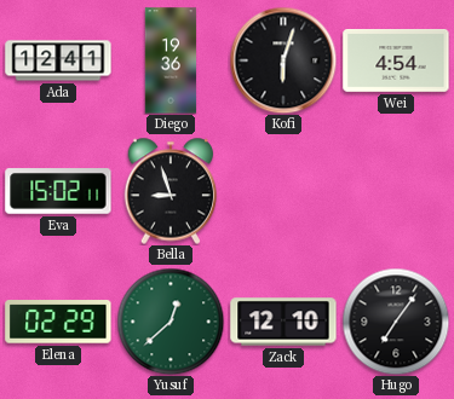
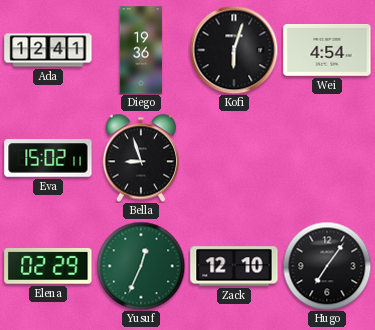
Yusuf: 12:38 -> 12:34
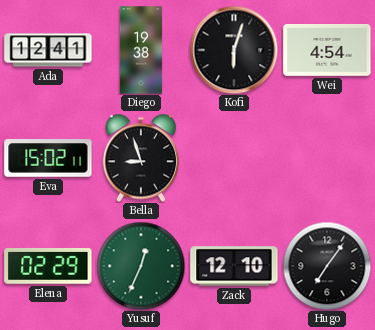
Diego: 19:36 -> 19:38
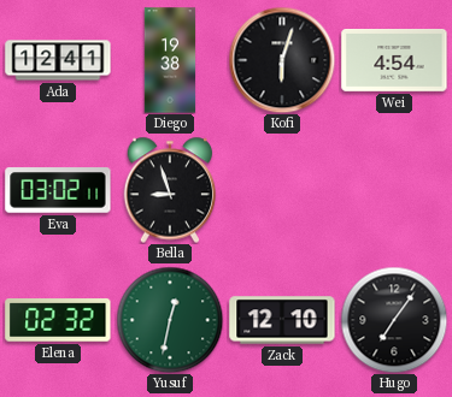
Eva: 15:02 -> 03:02
Elena: 02:29 -> 02:32
Yusuf: 12:34 -> 12:32
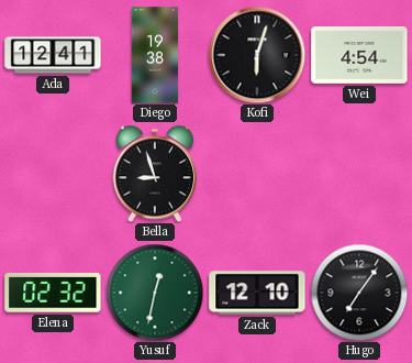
Eva: 03:02 -> none
